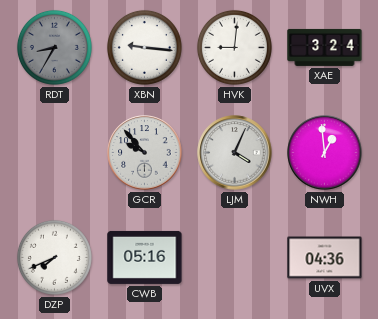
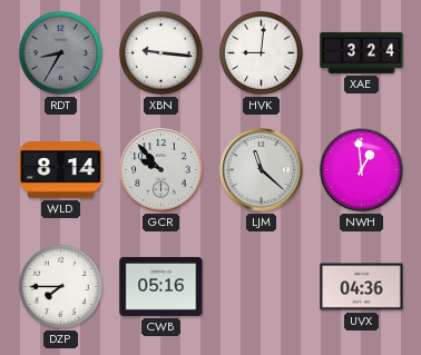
WLD: none -> 8:14
LJM: 4:04 -> 11:22
DZP: 7:41 -> 7:45
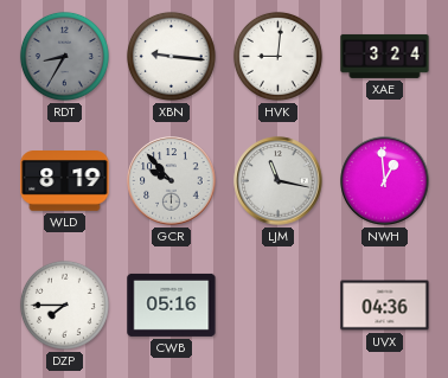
WLD: 8:14 -> 8:19
LJM: 11:22 -> 11:17
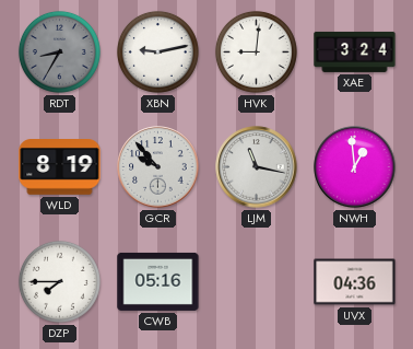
XBN: 9:16 -> 9:13
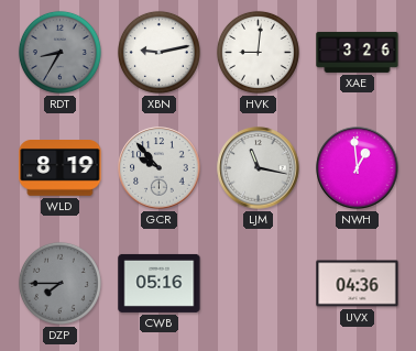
XAE: 3:24 -> 3:26
DZP dial: white -> grey
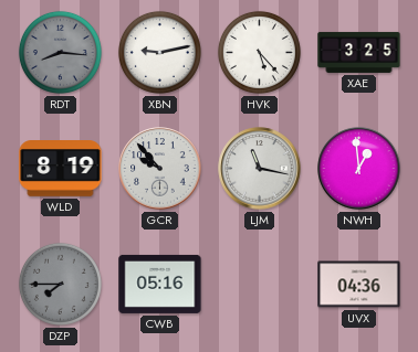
RDT: 8:35 -> 8:16
HVK: 9:01 -> 5:23
XAE: 3:26 -> 3:25
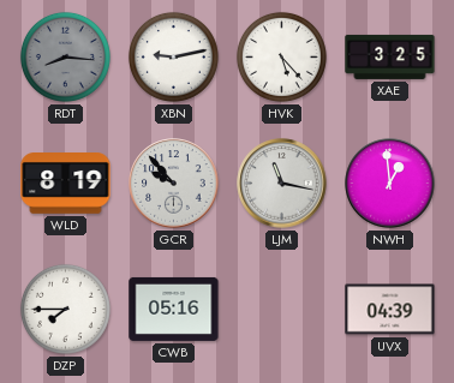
DZP dial: grey -> white
UVX: 04:36 -> 04:39
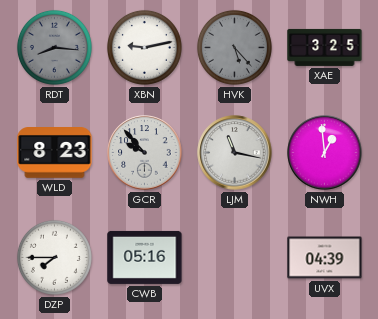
HVK dial: white -> grey
WLD: 8:19 -> 8:23
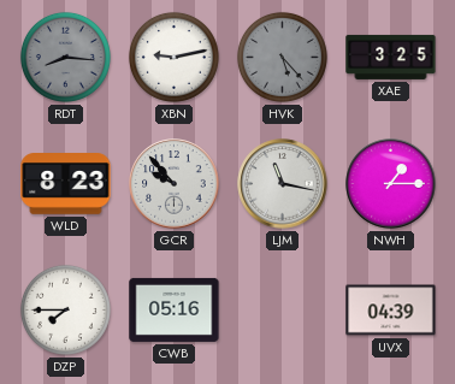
NWH: 12:59 -> 1:15
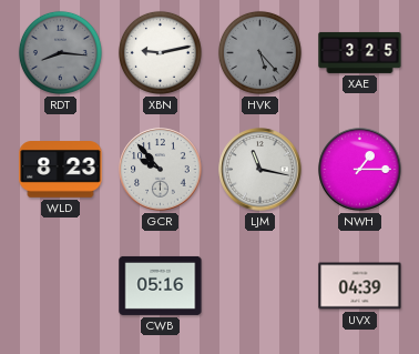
DZP: 7:45 -> none
